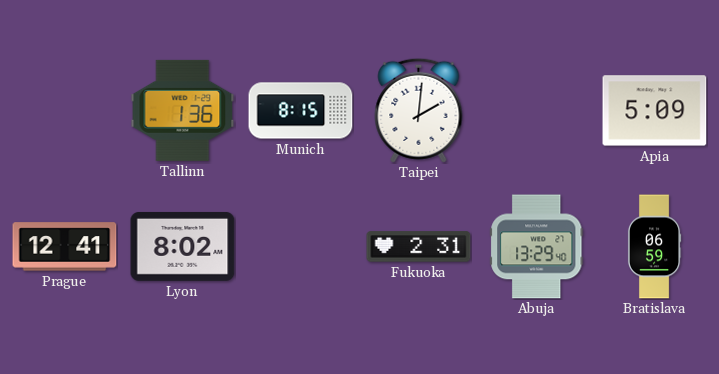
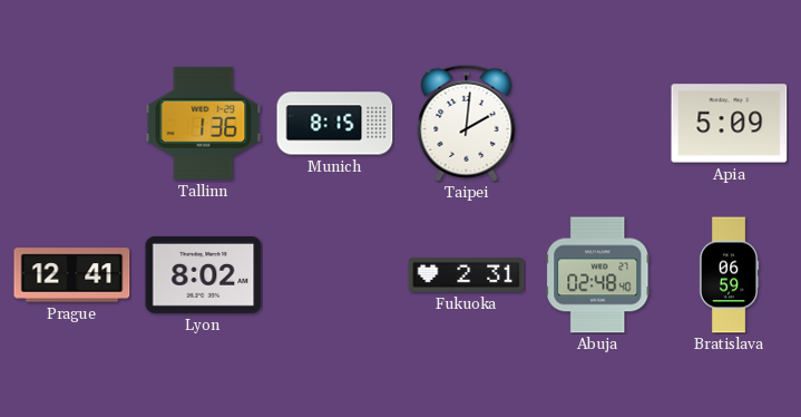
Abuja: 13:29 -> 02:48
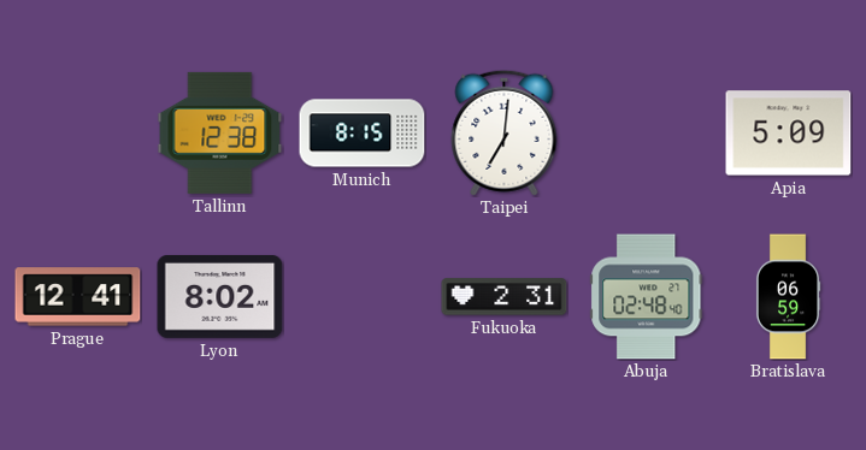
Tallinn: 1:36 -> 12:38
Taipei: 2:01 -> 7:01
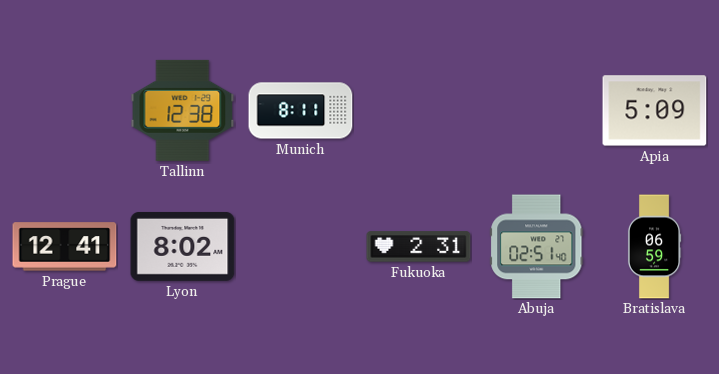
Munich: 8:15 -> 8:11
Taipei: 7:01 -> none
Abuja: 02:48 -> 02:51
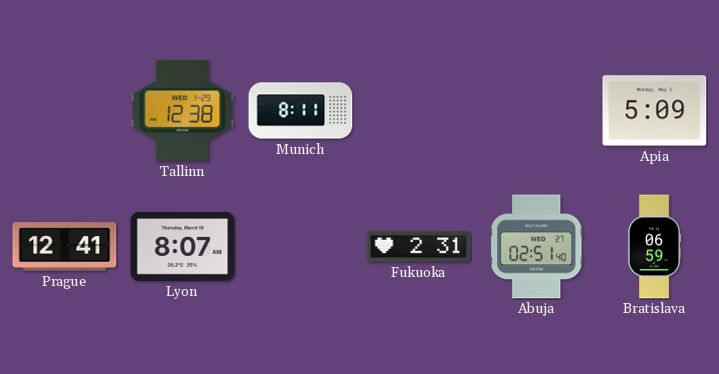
Lyon: 8:02 -> 8:07
